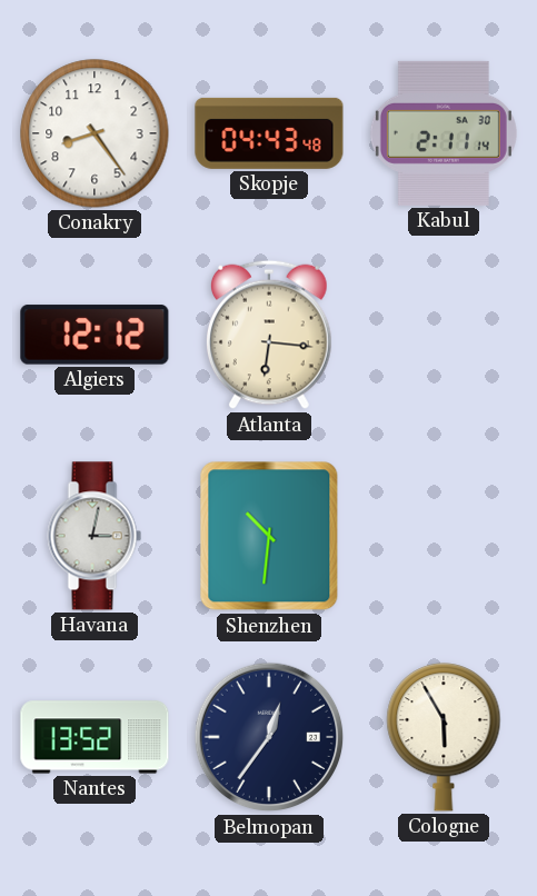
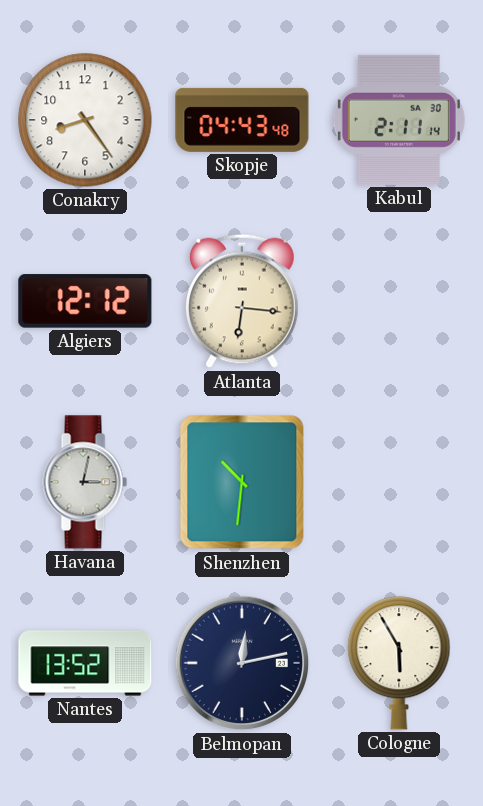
Belmopan: 12:36 -> 12:13
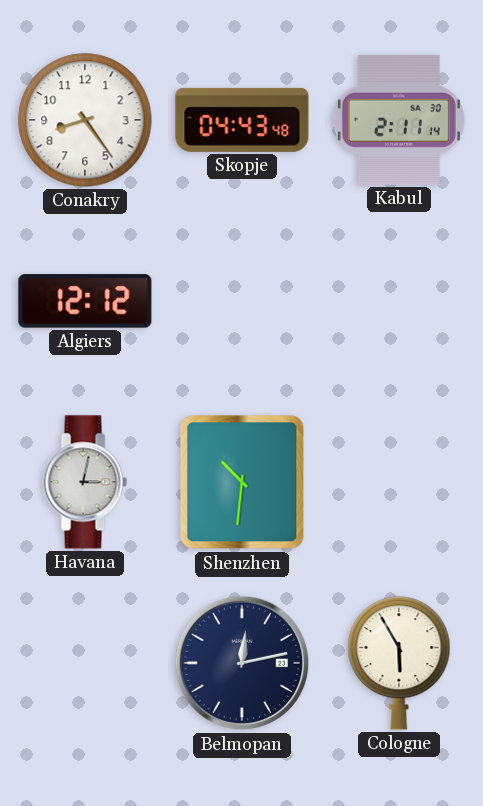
Atlanta: 6:16 -> none
Nantes: 13:52 -> none
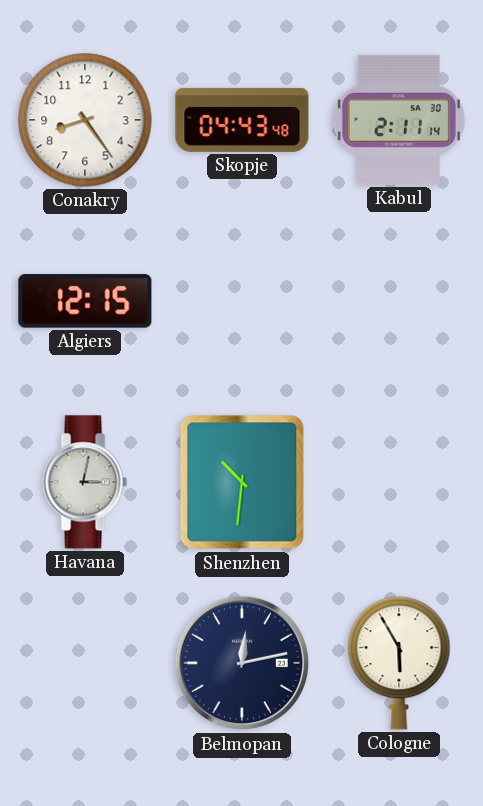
Algiers: 12:12 -> 12:15
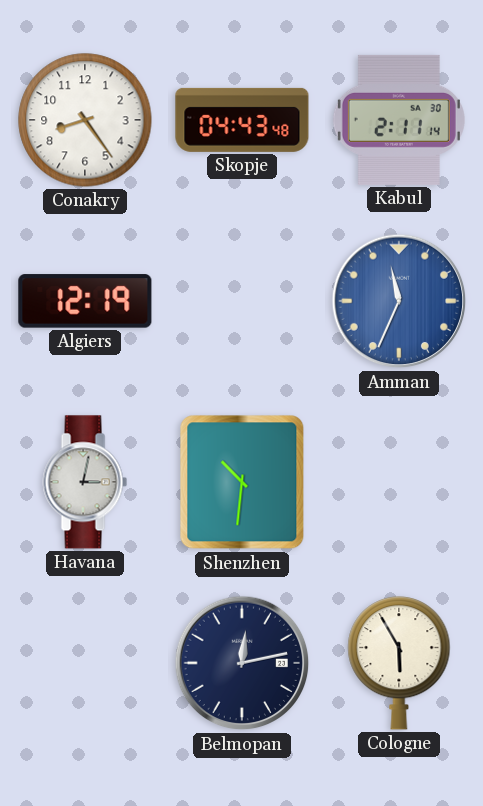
Algiers: 12:15 -> 12:19
Amman: none -> 11:34
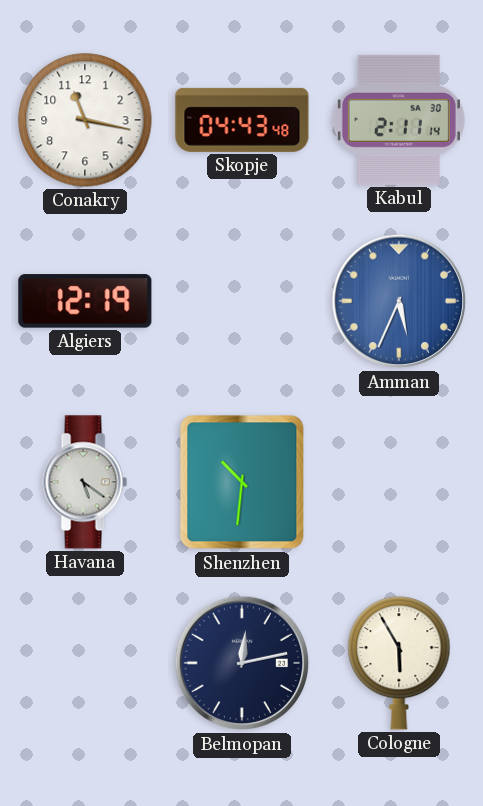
Conakry: 8:24 -> 11:17
Amman: 11:34 -> 5:34
Havana: 3:02 -> 5:21
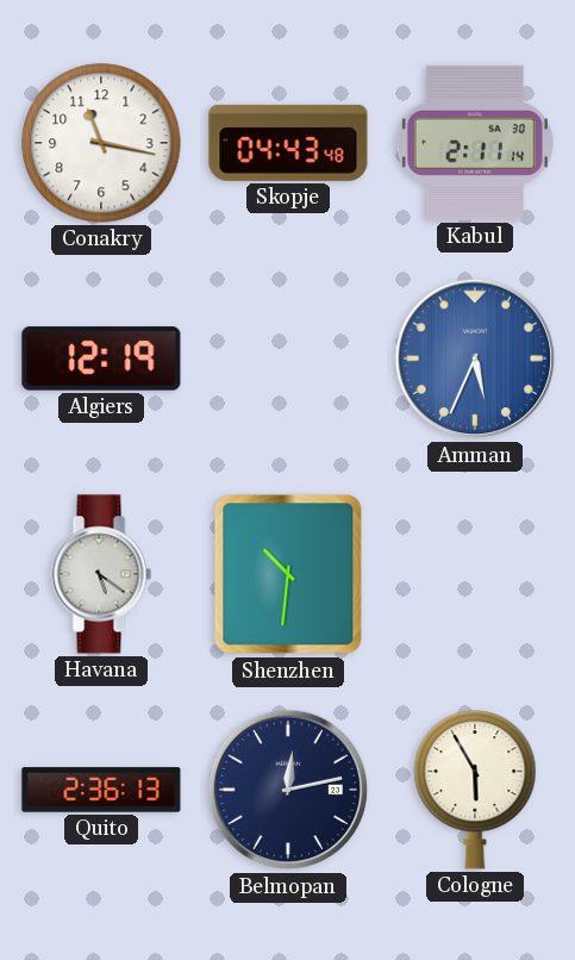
Quito: none -> 2:36
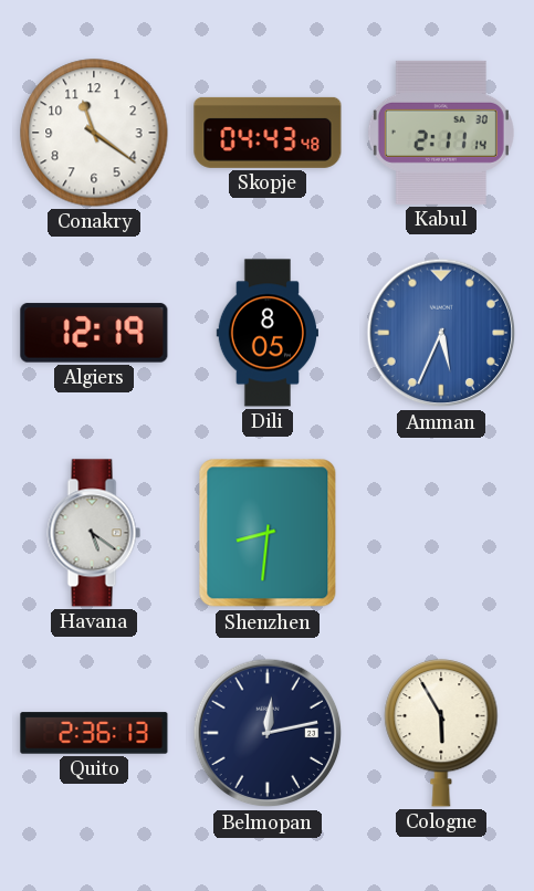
Conakry: 11:17 -> 11:21
Dili: none -> 8:05
Shenzhen: 10:31 -> 8:31
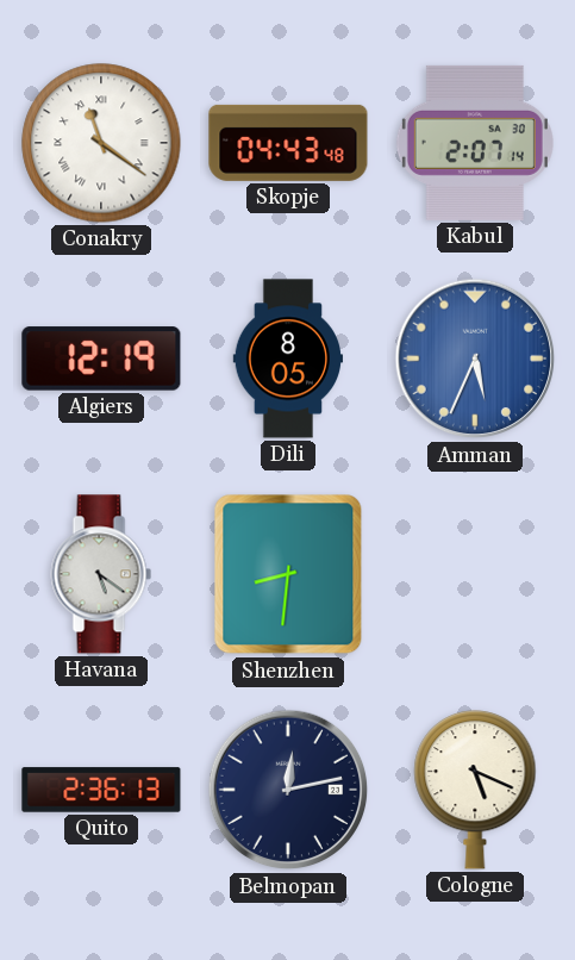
Conakry numerals: Arabic -> Roman
Kabul: 2:11 -> 2:07
Cologne: 5:55 -> 5:19
